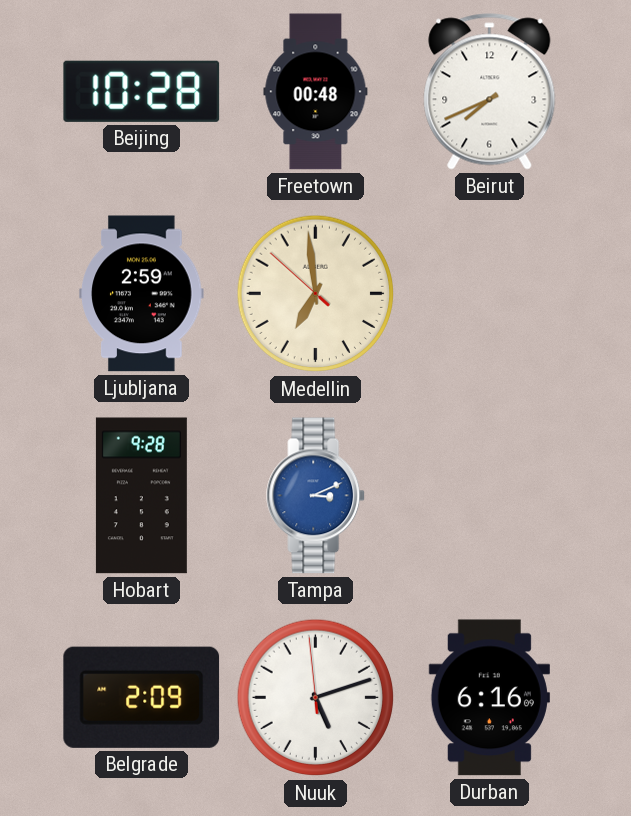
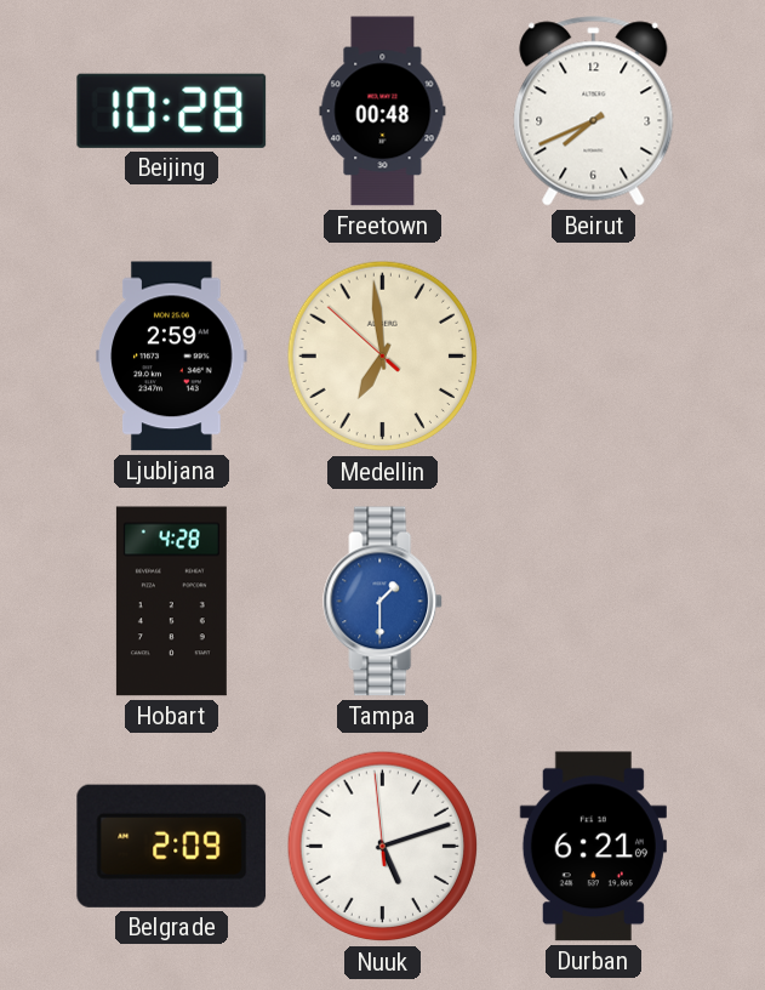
Hobart: 9:28 -> 4:28
Tampa: 3:11 -> 1:30
Durban: 6:16 -> 6:21
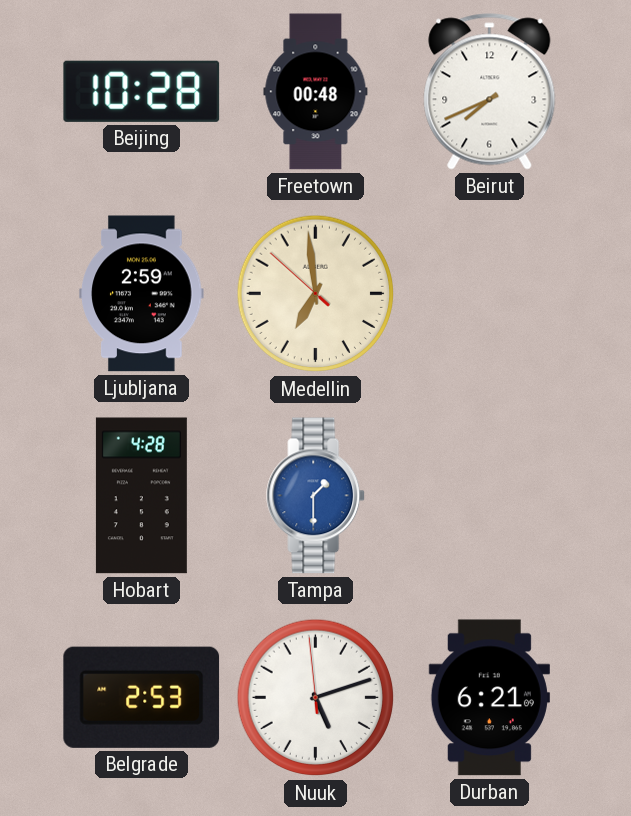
Belgrade: 2:09 -> 2:53
